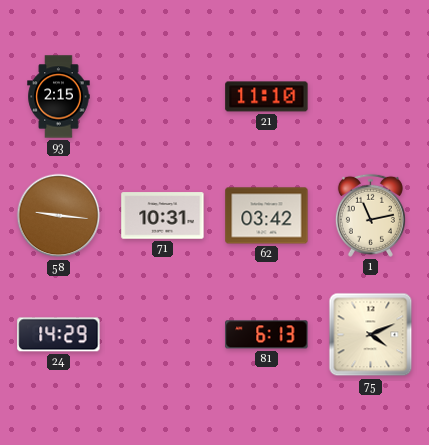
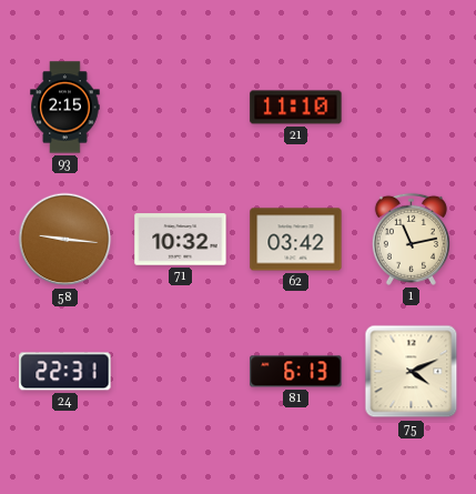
71: 10:31 -> 10:32
24: 14:29 -> 22:31
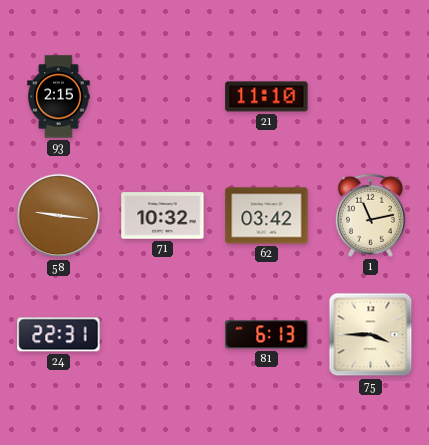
75: 4:11 -> 3:45
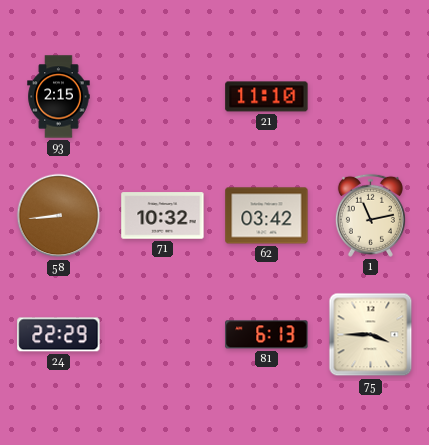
58: 9:16 -> 8:44
24: 22:31 -> 22:29
